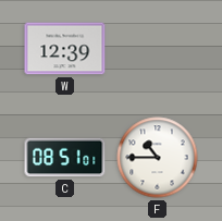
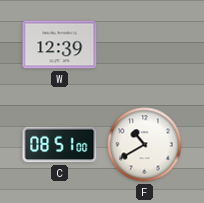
C: 08:51:01 -> 08:51:00
F: 10:45 -> 10:40
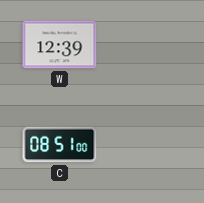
F: 10:40 -> none
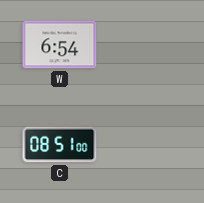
W: 12:39 -> 6:54
